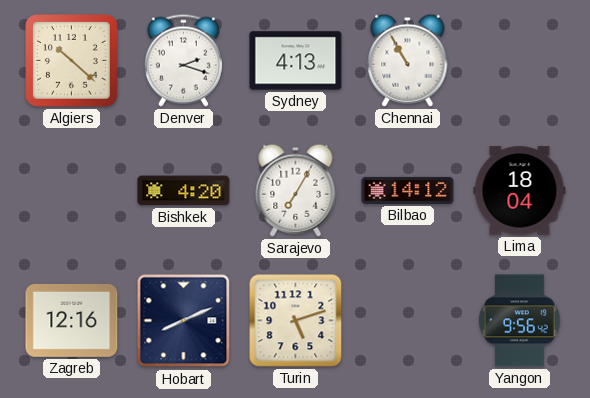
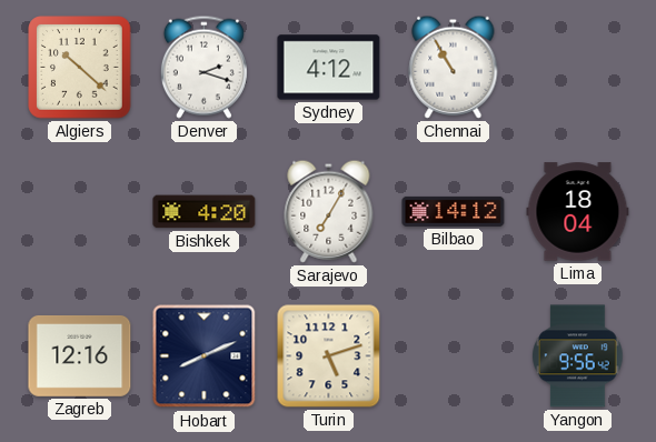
Sydney: 4:13 -> 4:12
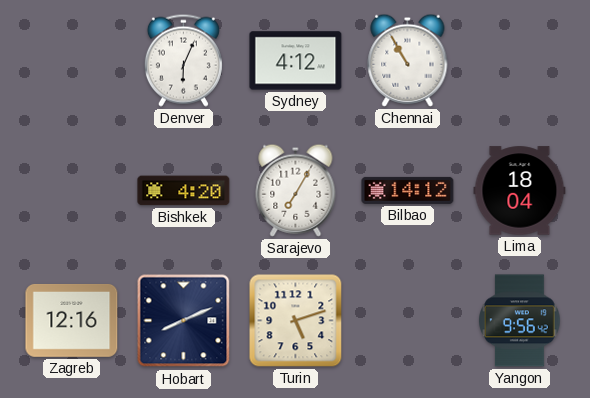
Algiers: 10:22 -> none
Denver: 2:18 -> 6:04
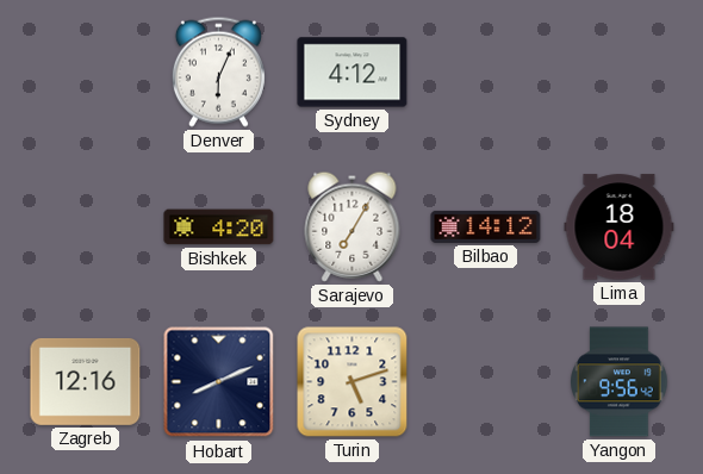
Chennai: 10:55 -> none
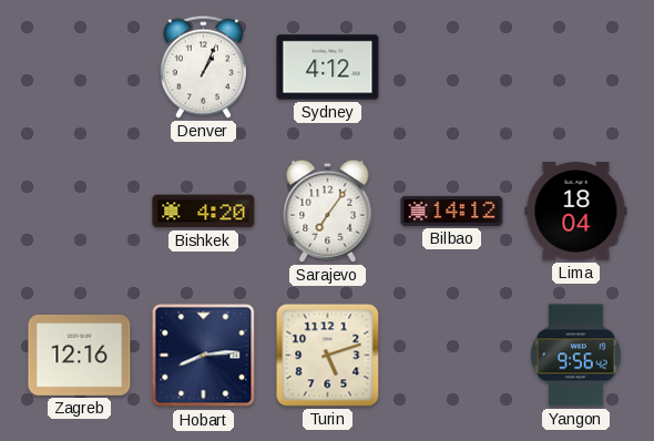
Denver: 6:04 -> 1:04
Sarajevo: 7:05 -> 7:06
Hobart: 8:11 -> 8:14
